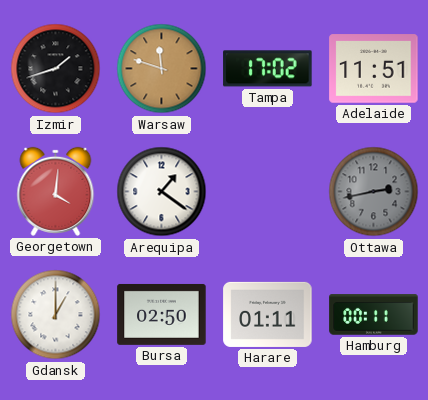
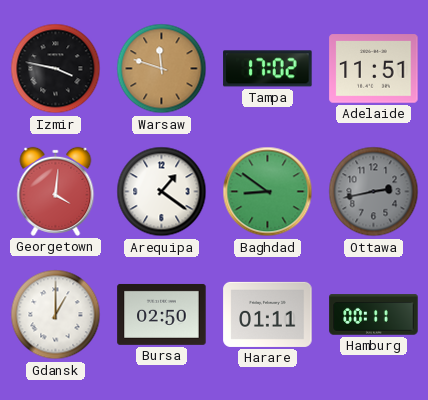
Izmir: 1:42 -> 3:47
Baghdad: none -> 8:51
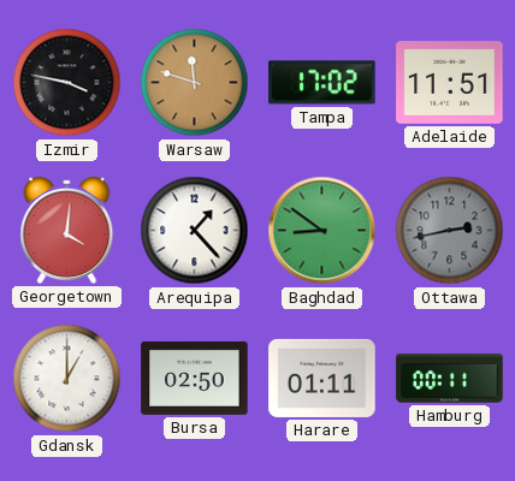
Arequipa: 1:21 -> 1:23
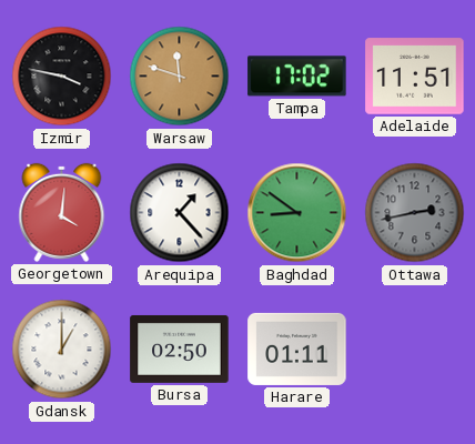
Hamburg: 00:11 -> none
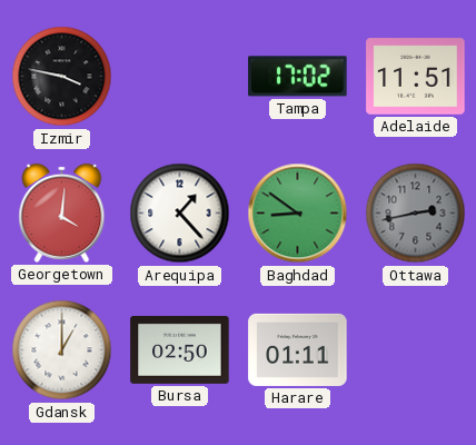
Warsaw: 11:48 -> none
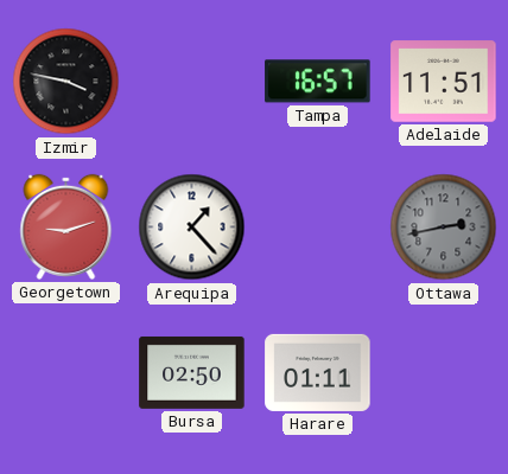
Tampa: 17:02 -> 16:57
Georgetown: 4:01 -> 9:12
Baghdad: 8:51 -> none
Gdansk: 1:00 -> none
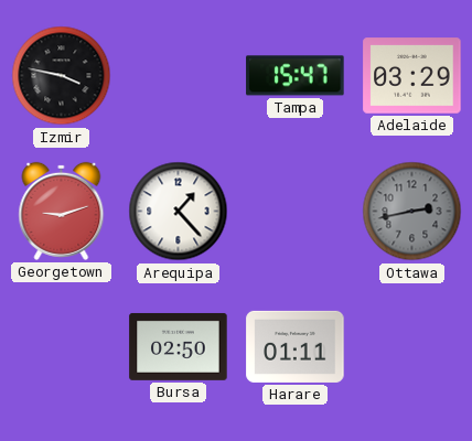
Tampa: 16:57 -> 15:47
Adelaide: 11:51 -> 03:29
